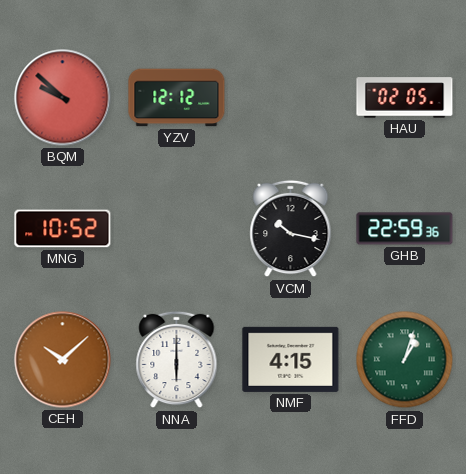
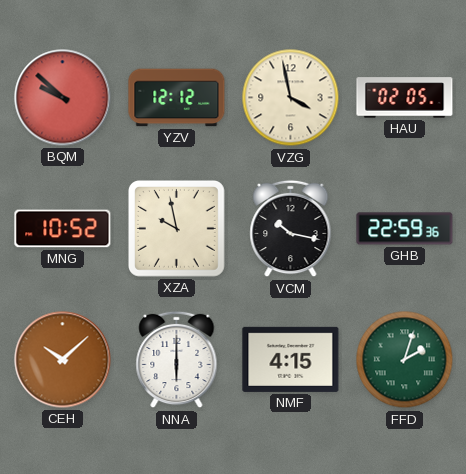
VZG: none -> 3:58
XZA: none -> 9:58
FFD: 1:03 -> 2:03
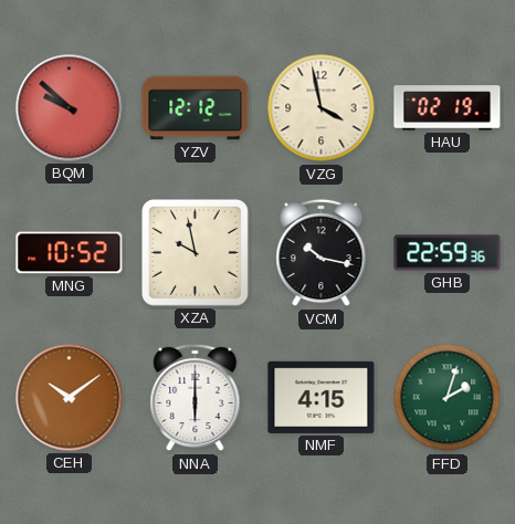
HAU: 02:05 -> 02:19
CEH: 10:08 -> 10:09
